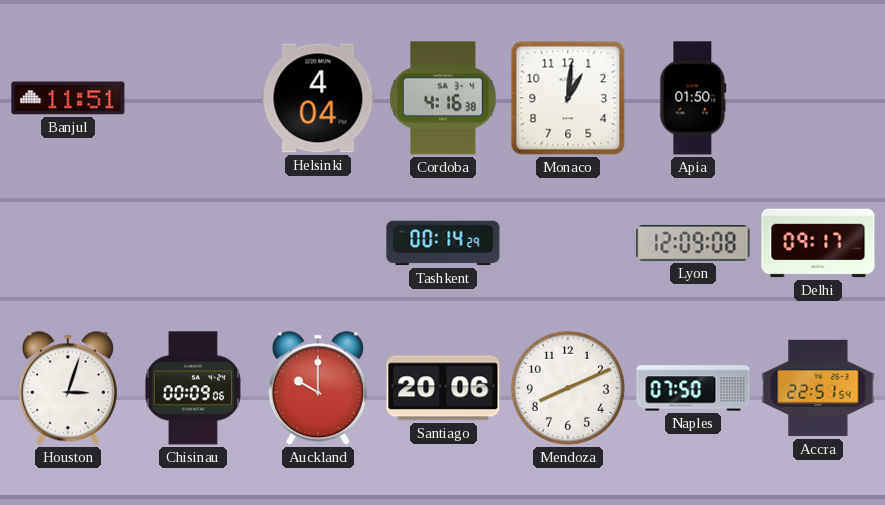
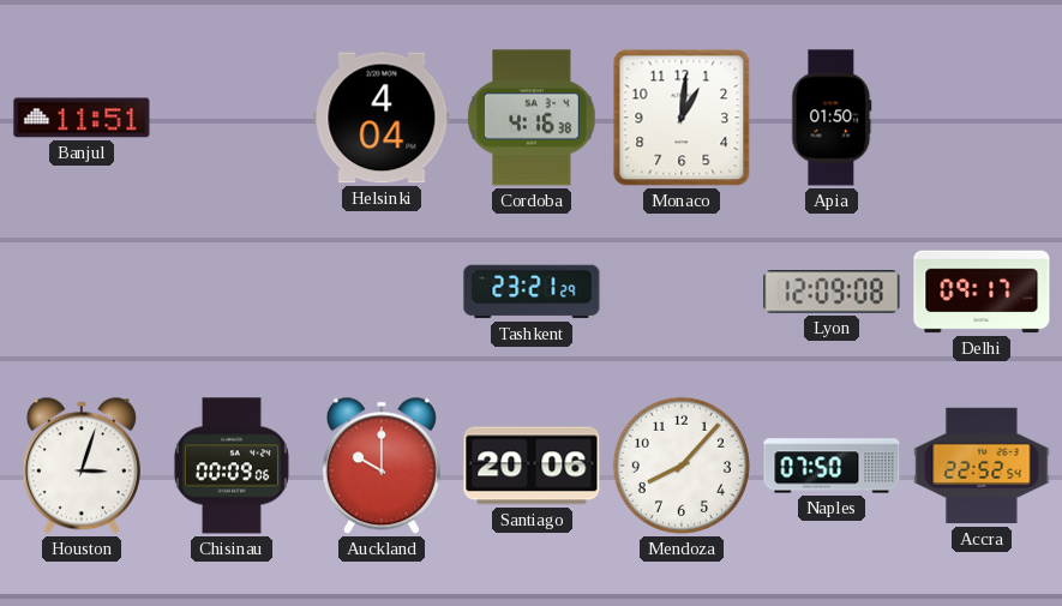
Tashkent: 00:14 -> 23:21
Mendoza: 8:11 -> 8:07
Accra: 22:51 -> 22:52
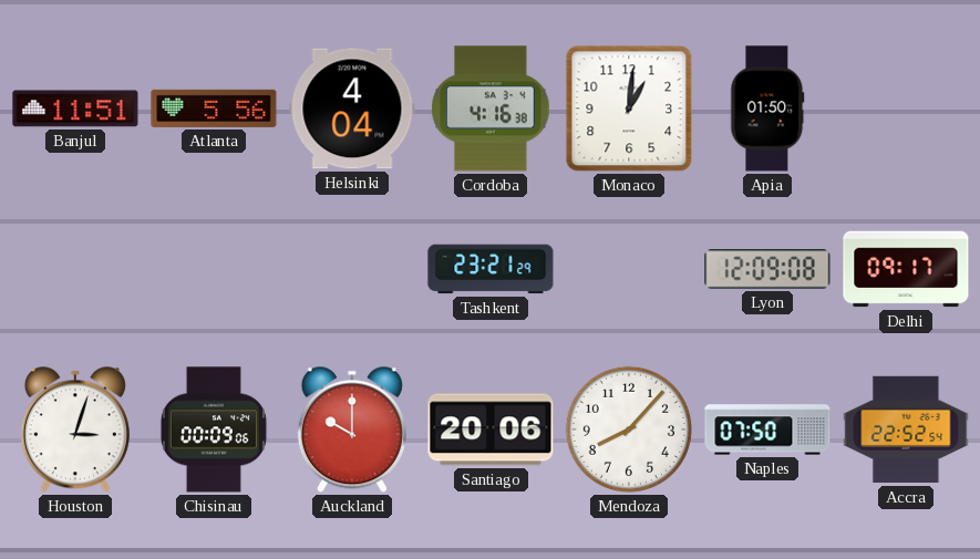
Atlanta: none -> 5:56
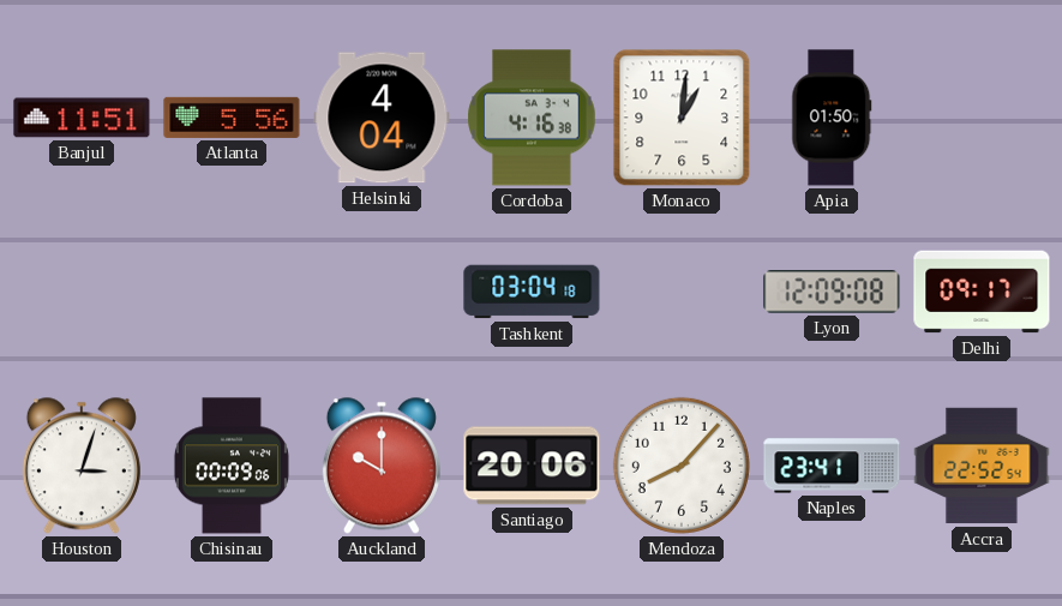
Tashkent: 23:21 -> 03:04
Naples: 07:50 -> 23:41
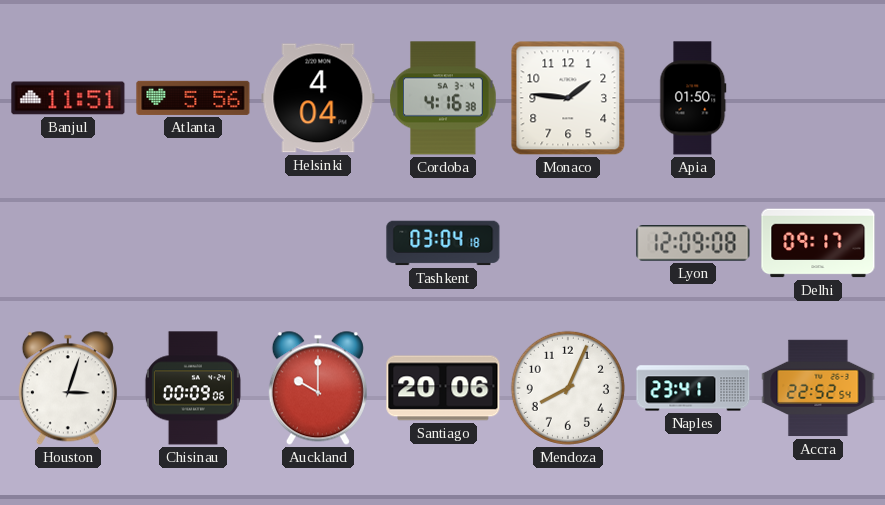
Monaco: 1:01 -> 1:46
Mendoza: 8:07 -> 8:04
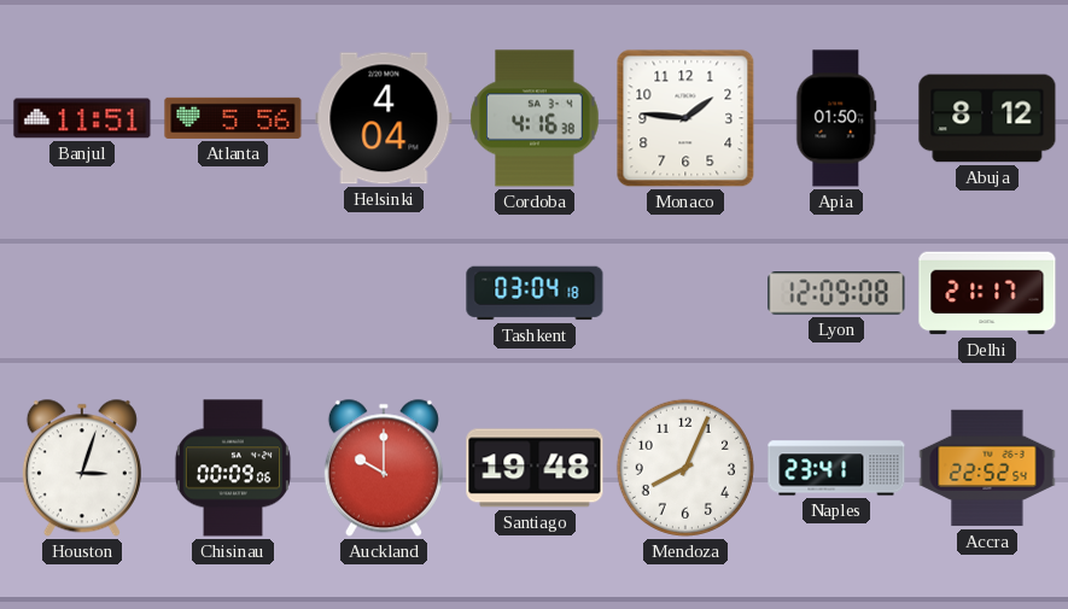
Abuja: none -> 8:12
Delhi: 09:17 -> 21:17
Santiago: 20:06 -> 19:48
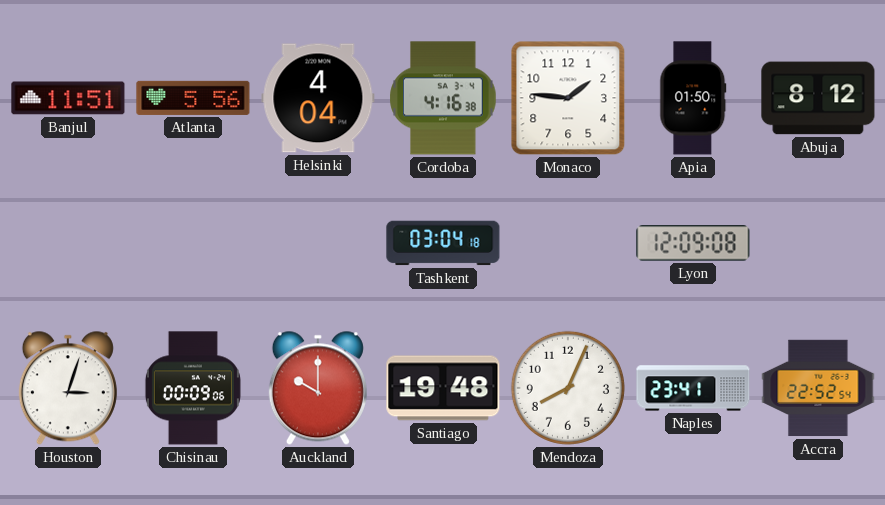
Delhi: 21:17 -> none
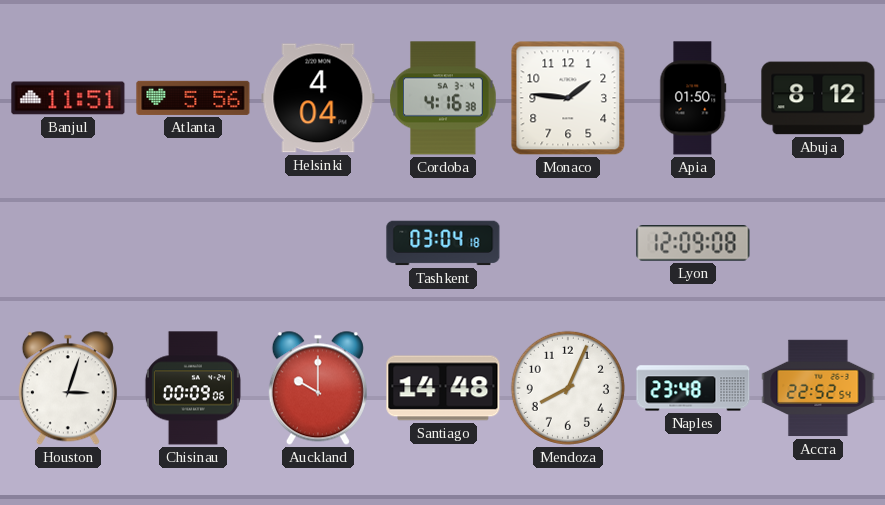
Santiago: 19:48 -> 14:48
Naples: 23:41 -> 23:48
